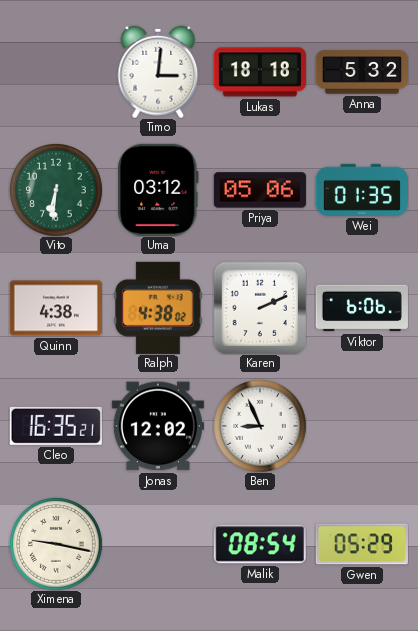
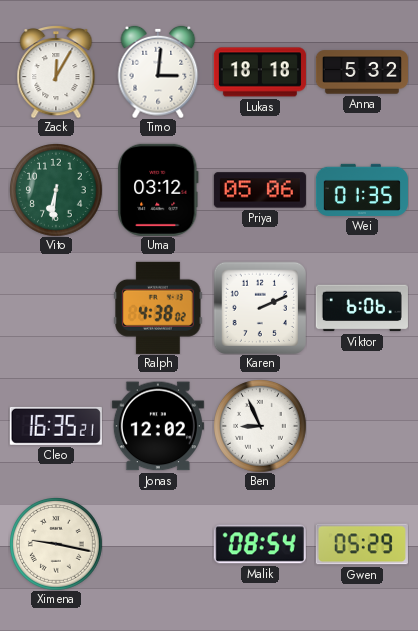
Zack: none -> 12:05
Quinn: 4:38 -> none
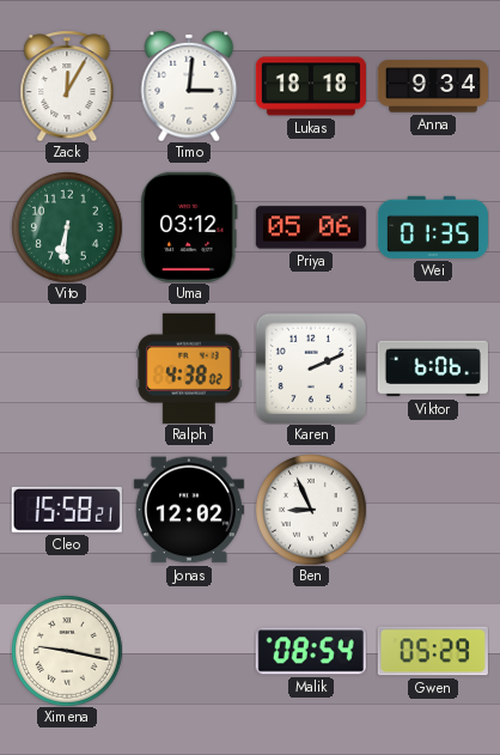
Anna: 5:32 -> 9:34
Cleo: 16:35 -> 15:58
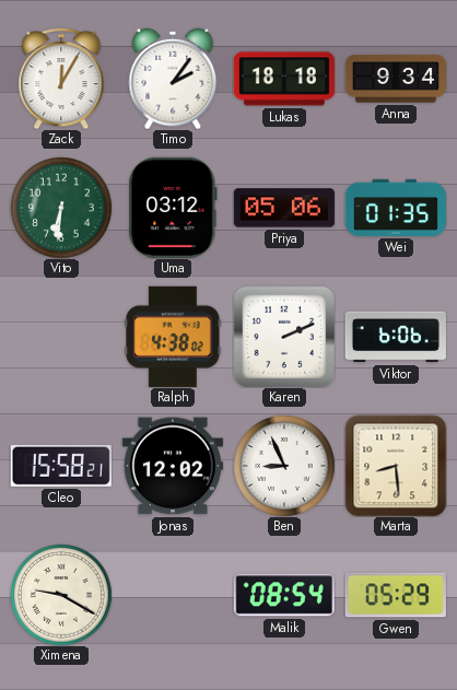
Timo: 3:01 -> 2:06
Marta: none -> 8:29
Ximena: 9:17 -> 9:20
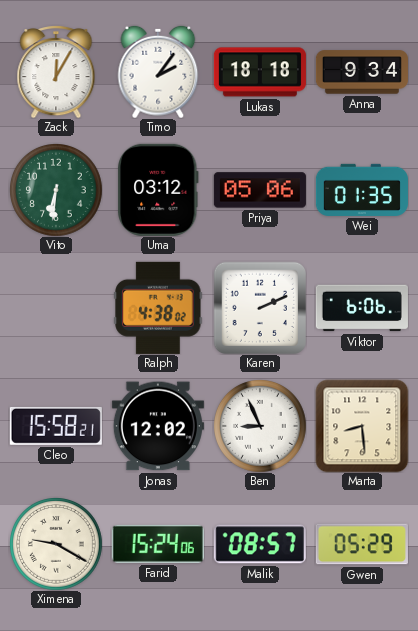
Farid: none -> 15:24
Malik: 08:54 -> 08:57
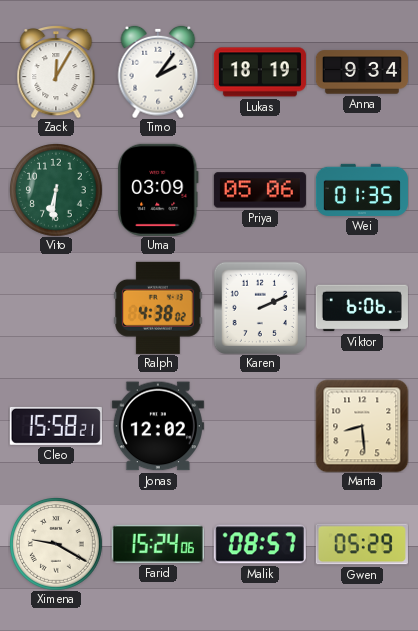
Lukas: 18:18 -> 18:19
Uma: 03:12 -> 03:09
Ben: 8:56 -> none
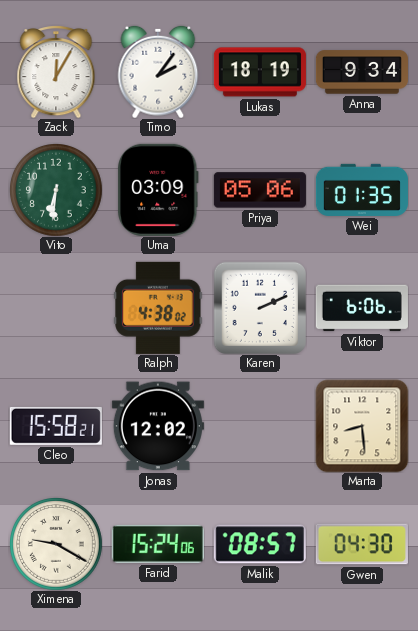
Gwen: 05:29 -> 04:30
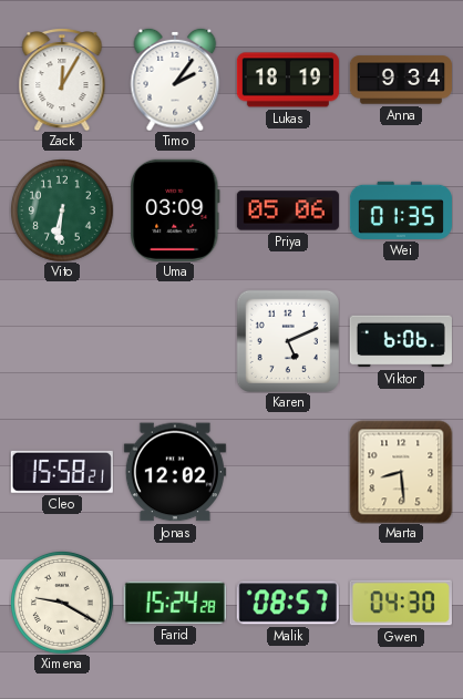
Ralph: 4:38 -> none
Karen: 2:11 -> 5:11
Farid: 15:24:06 -> 15:24:28
